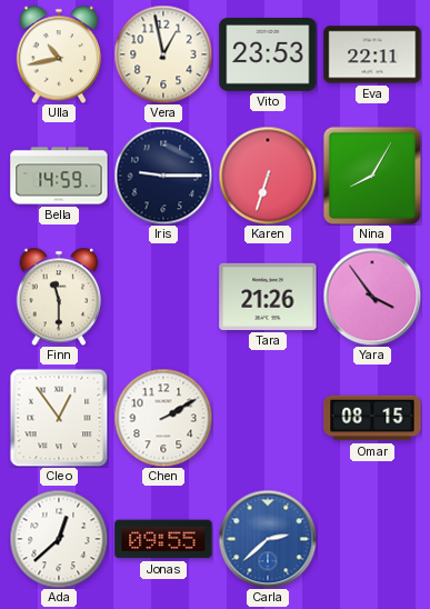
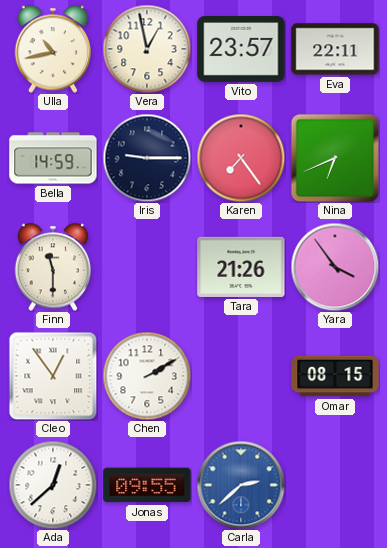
Vito: 23:53 -> 23:57
Karen: 6:33 -> 7:24
Nina: 8:05 -> 6:41
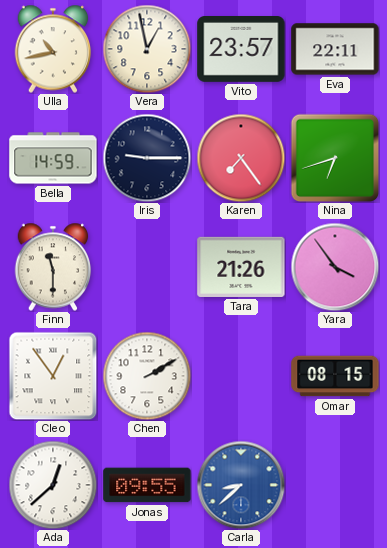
Nina: 6:41 -> 6:42
Carla: 2:38 -> 8:38
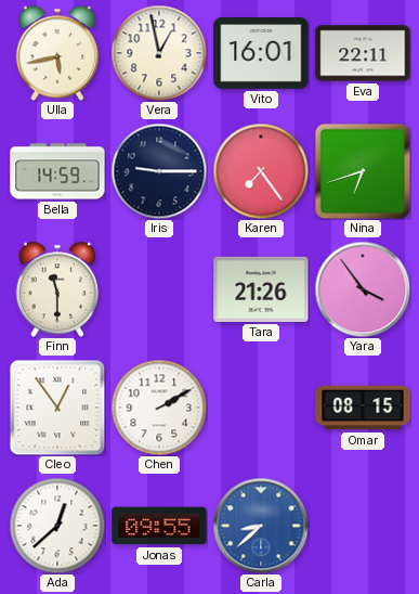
Ulla: 10:43 -> 5:43
Vito: 23:57 -> 16:01
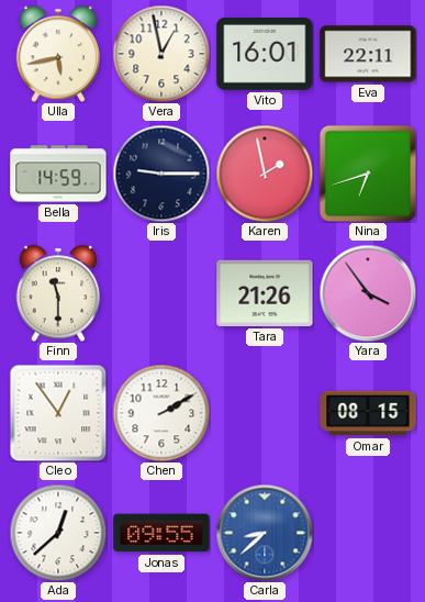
Karen: 7:24 -> 1:58
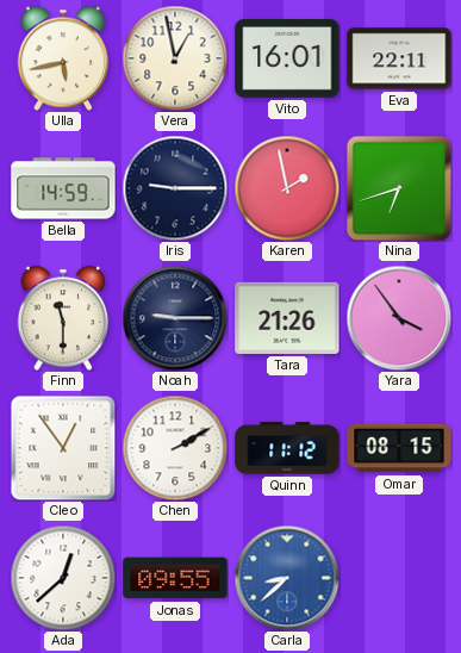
Noah: none -> 9:15
Quinn: none -> 11:12
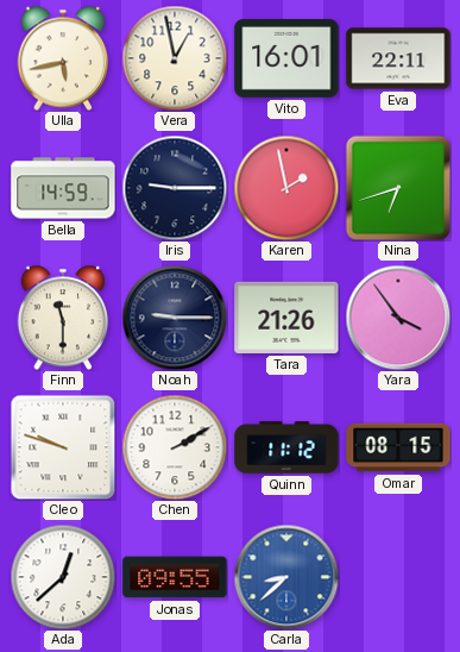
Cleo: 12:54 -> 9:48
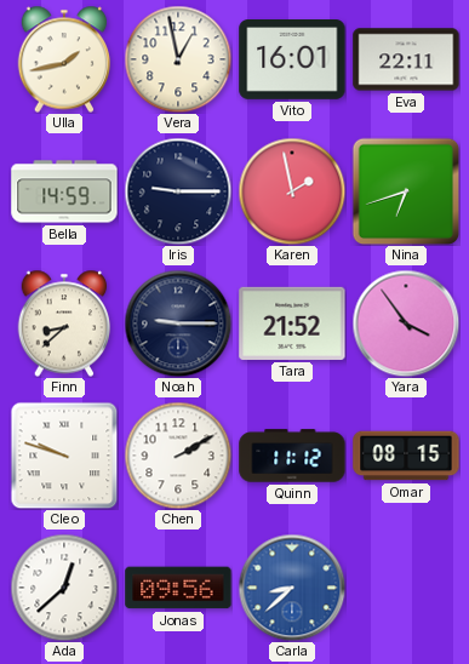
Ulla: 5:43 -> 1:43
Finn: 11:30 -> 8:38
Tara: 21:26 -> 21:52
Jonas: 09:55 -> 09:56
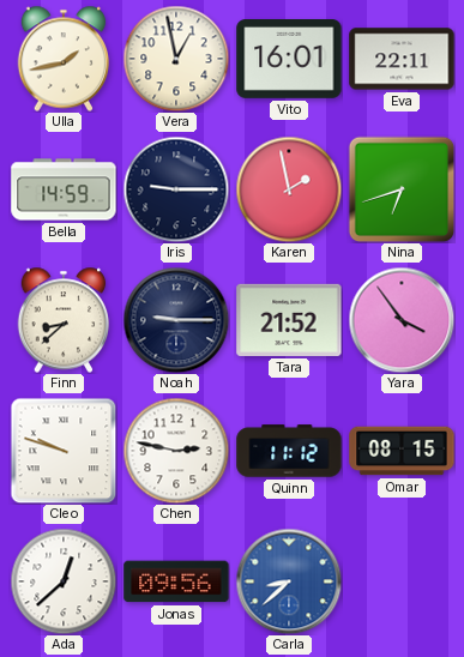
Chen: 2:10 -> 2:47
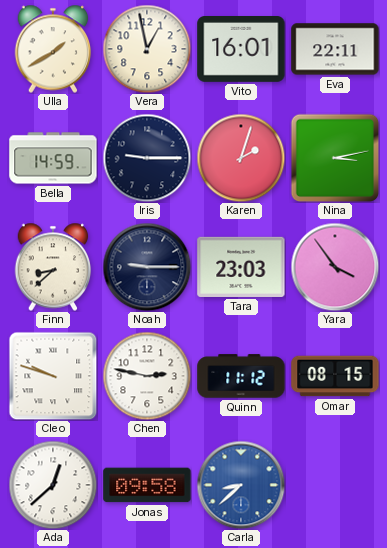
Ulla: 1:43 -> 1:40
Karen: 1:58 -> 2:03
Nina: 6:42 -> 3:13
Tara: 21:52 -> 23:03
Jonas: 09:56 -> 09:58
